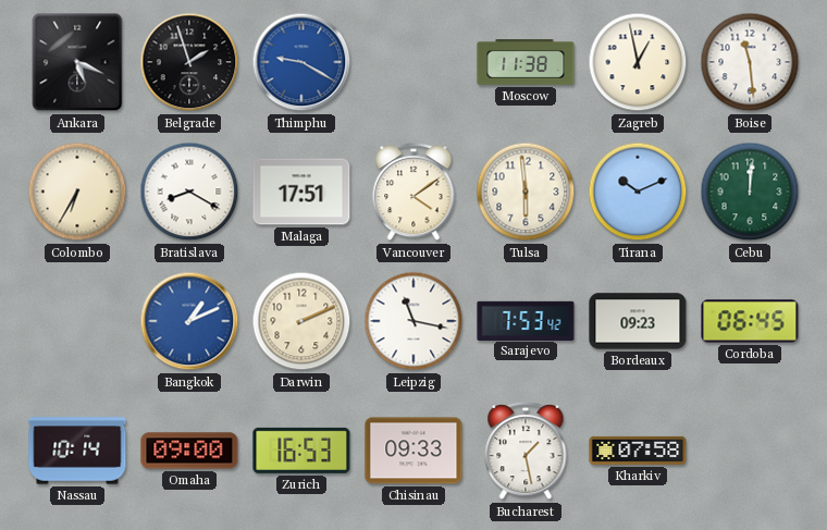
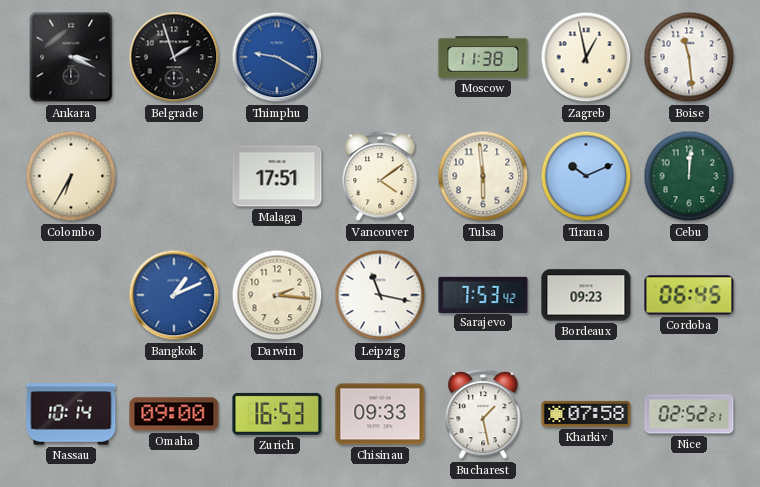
Ankara: 5:19 -> 3:19
Bratislava: 8:20 -> none
Darwin: 2:11 -> 2:16
Nice: none -> 02:52
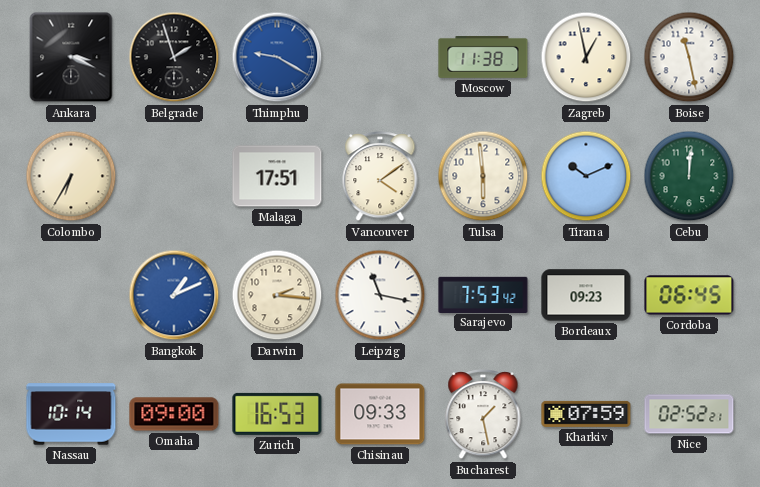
Boise: 11:29 -> 11:28
Kharkiv: 07:58 -> 07:59
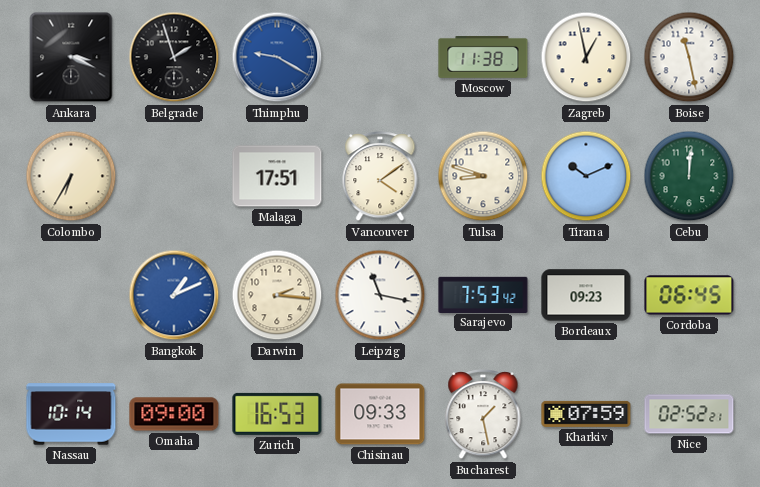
Tulsa: 5:59 -> 8:48
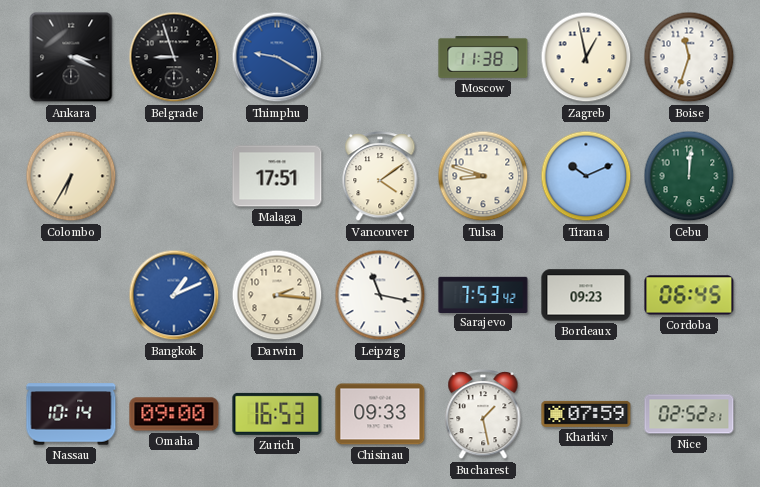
Belgrade: 1:57 -> 8:57
Boise: 11:28 -> 11:33
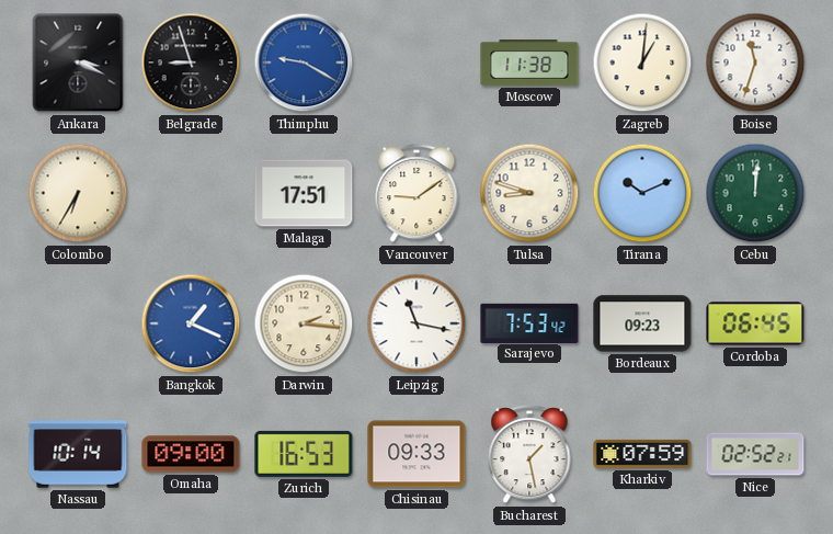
Zagreb: 12:58 -> 1:01
Vancouver: 4:09 -> 9:09
Bangkok: 1:11 -> 1:19
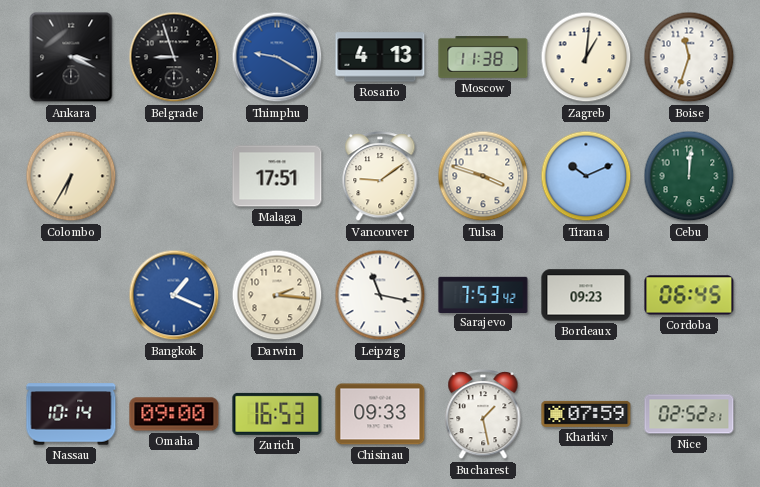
Rosario: none -> 4:13
Tulsa: 8:48 -> 3:48
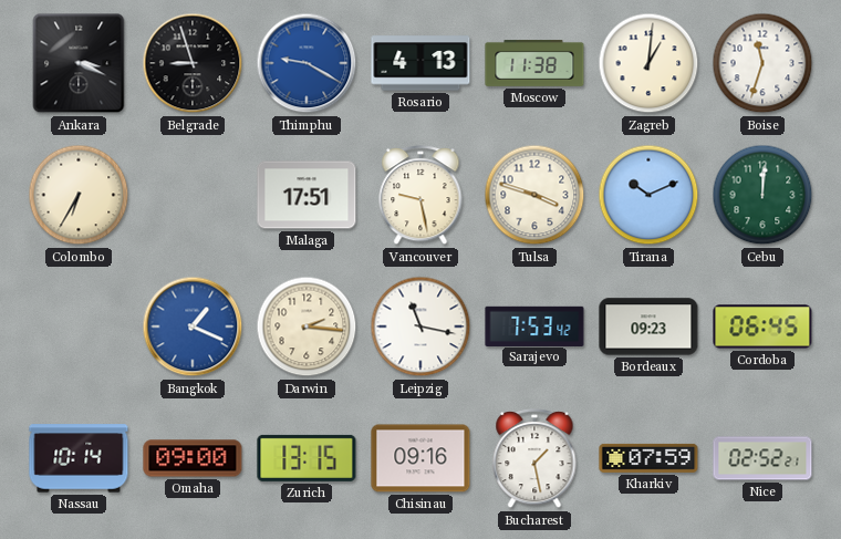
Vancouver: 9:09 -> 9:28
Zurich: 16:53 -> 13:15
Chisinau: 09:33 -> 09:16
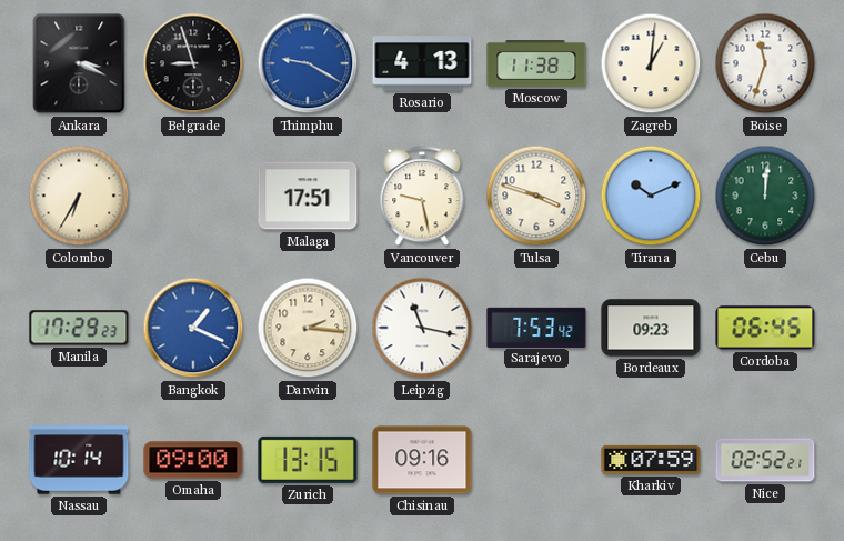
Manila: none -> 17:29
Bucharest: 1:28 -> none
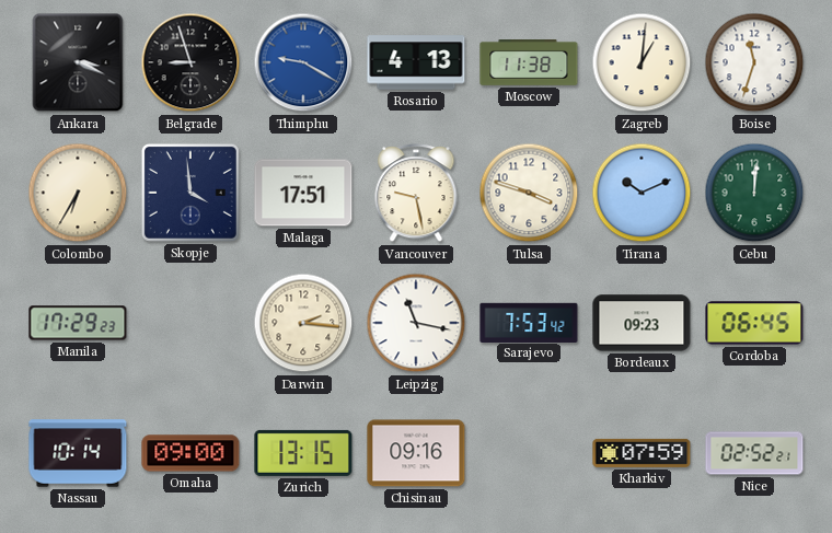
Skopje: none -> 3:59
Bangkok: 1:19 -> none
